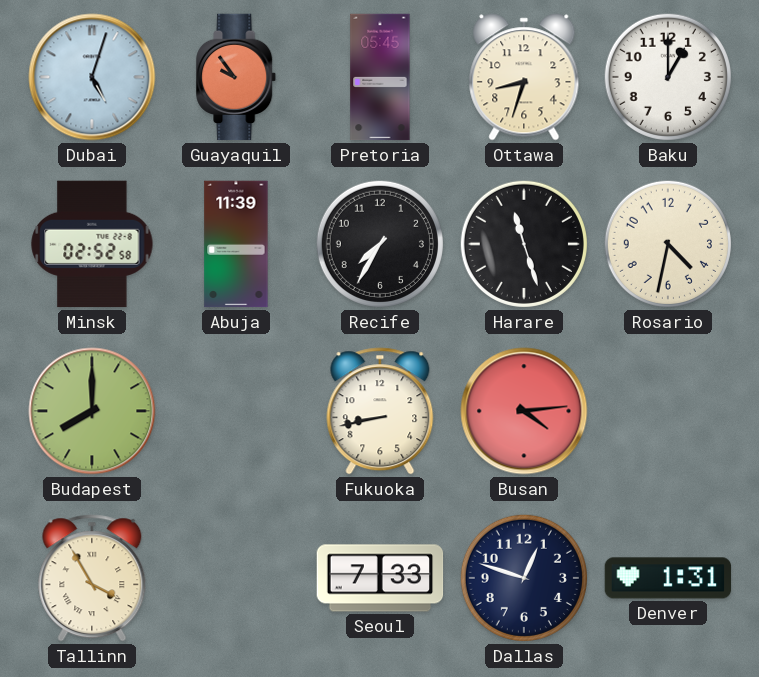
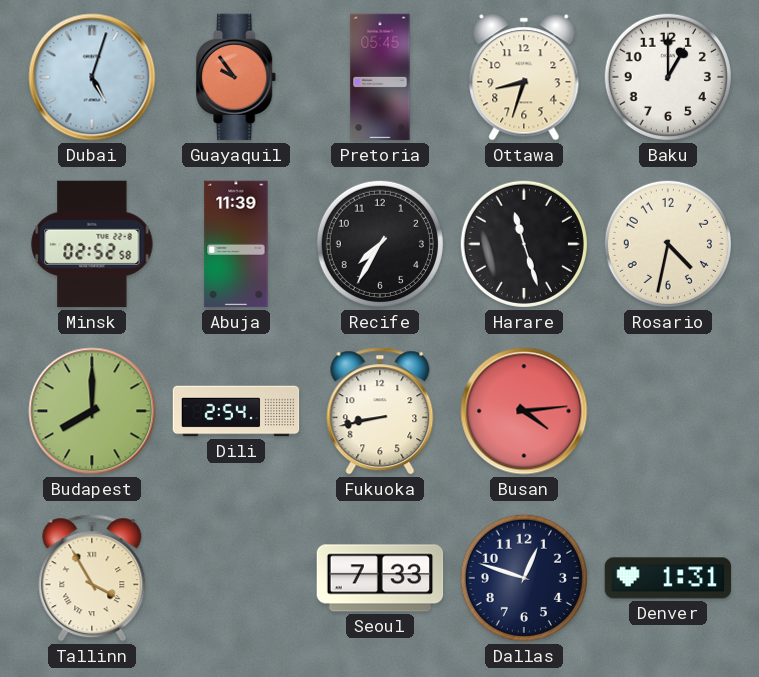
Dili: none -> 2:54
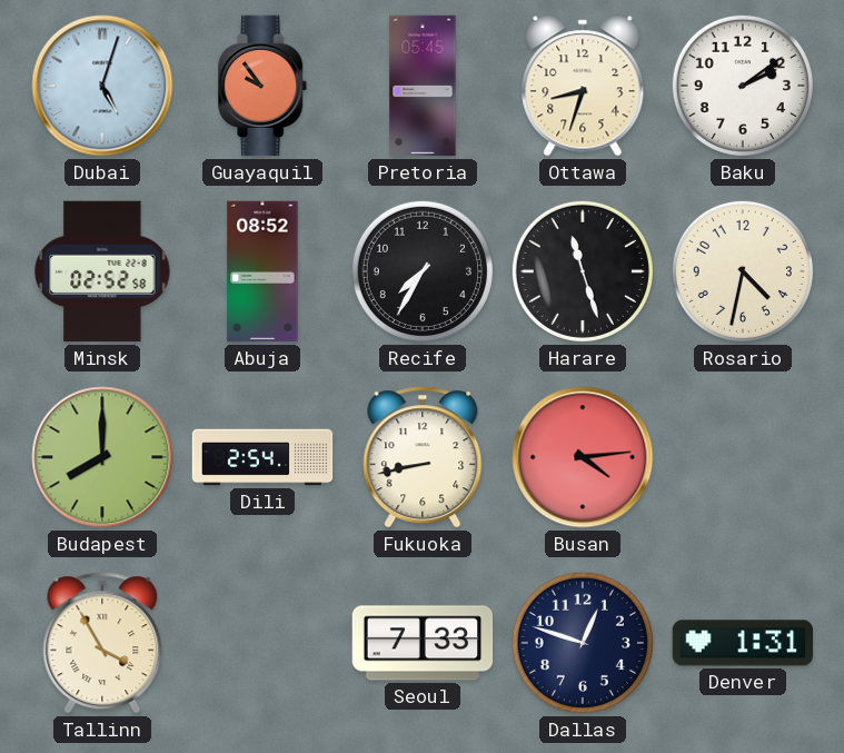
Baku: 1:00 -> 2:09
Abuja: 11:39 -> 08:52
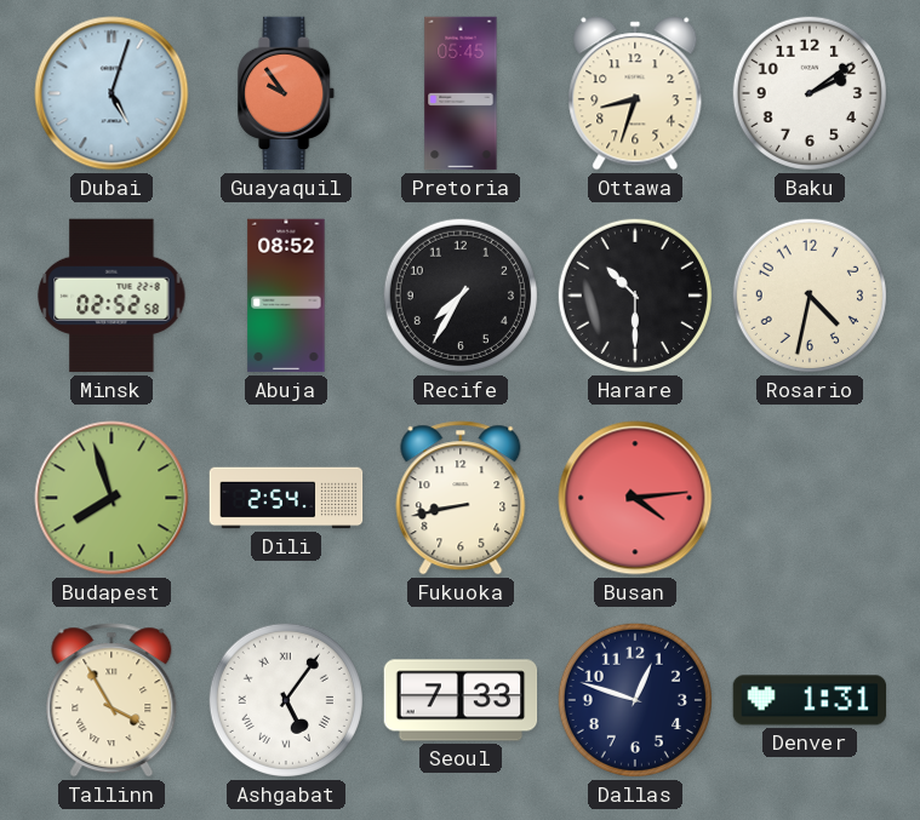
Harare: 11:27 -> 10:30
Budapest: 8:00 -> 7:57
Ashgabat: none -> 5:06
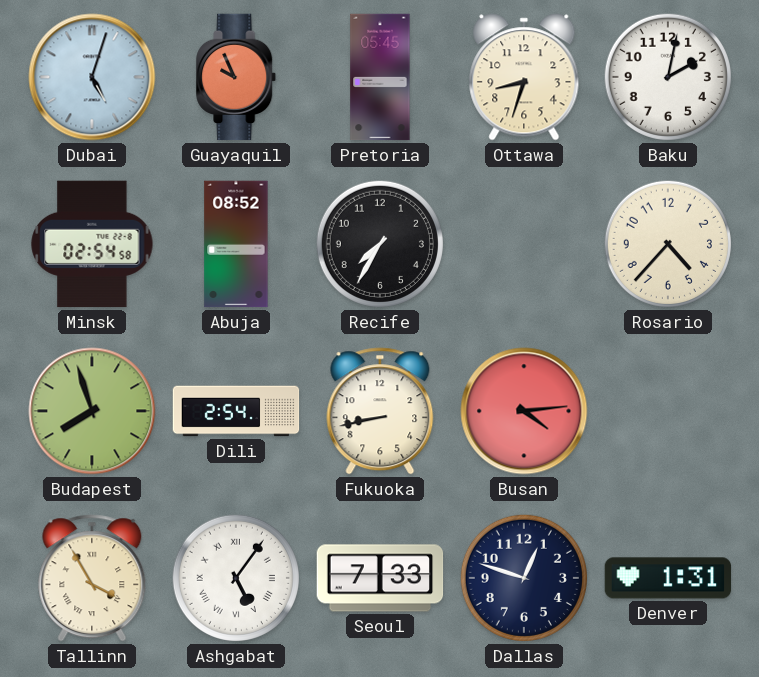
Guayaquil: 9:54 -> 9:56
Baku: 2:09 -> 2:02
Minsk: 02:52 -> 02:54
Harare: 10:30 -> none
Rosario: 4:32 -> 4:37
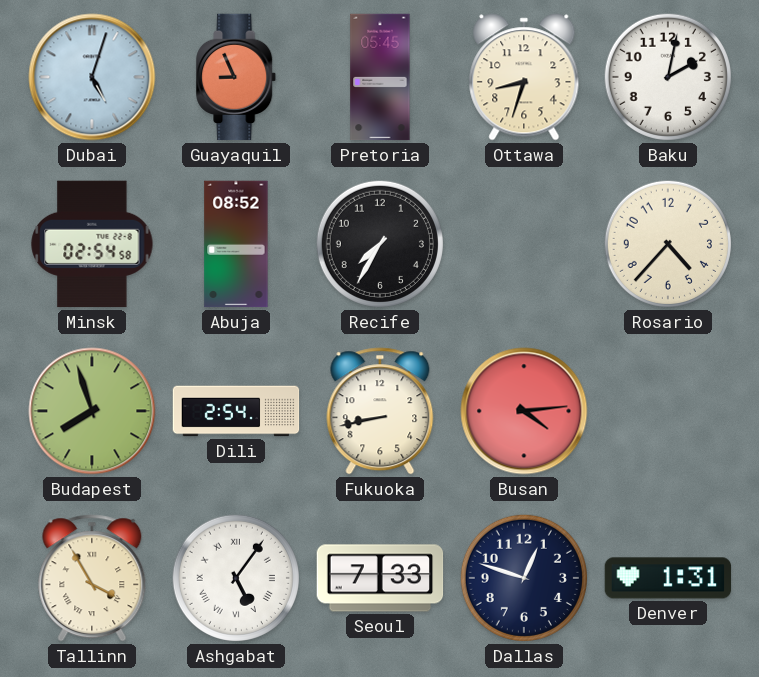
Guayaquil: 9:56 -> 8:56
